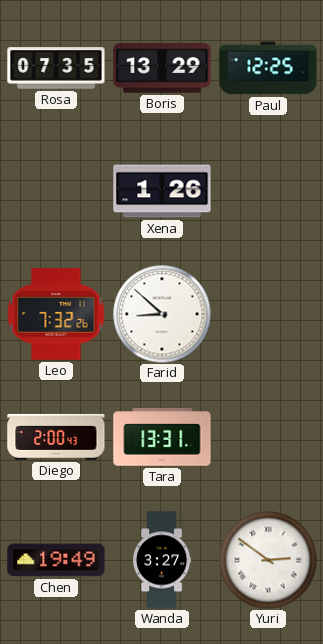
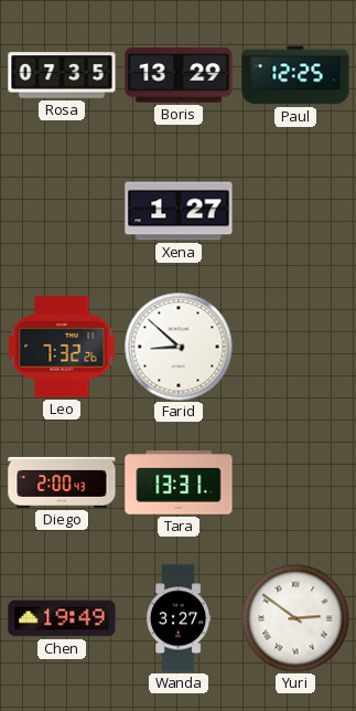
Xena: 1:26 -> 1:27
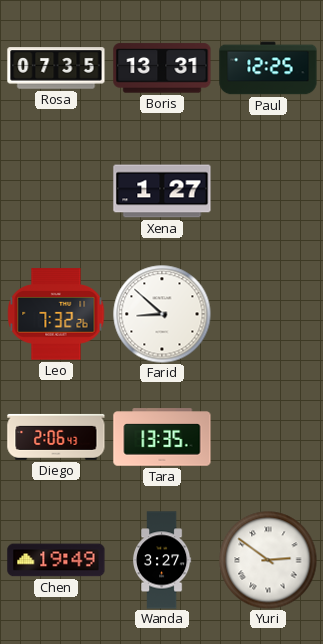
Boris: 13:29 -> 13:31
Diego: 2:00 -> 2:06
Tara: 13:31 -> 13:35
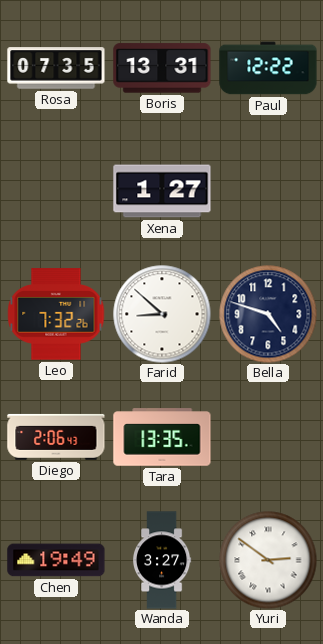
Paul: 12:25 -> 12:22
Bella: none -> 4:48
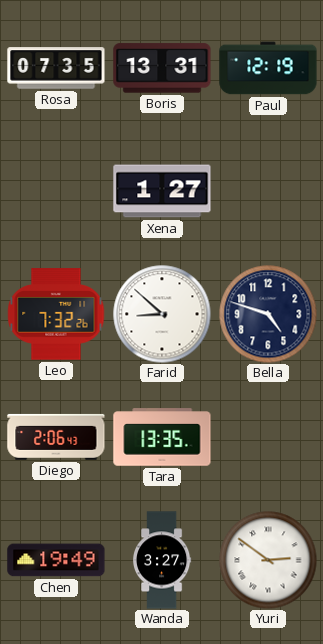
Paul: 12:22 -> 12:19
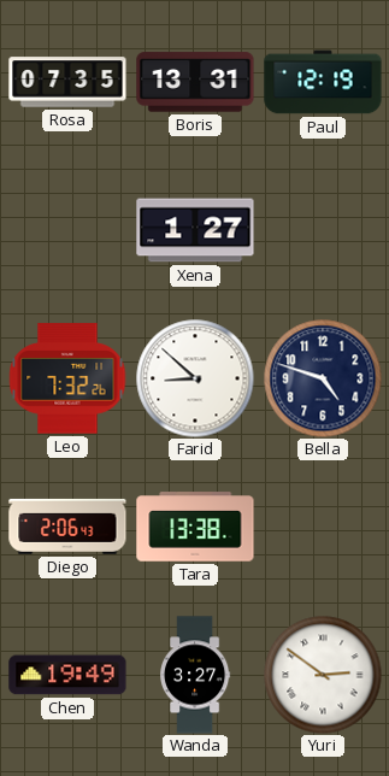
Tara: 13:35 -> 13:38
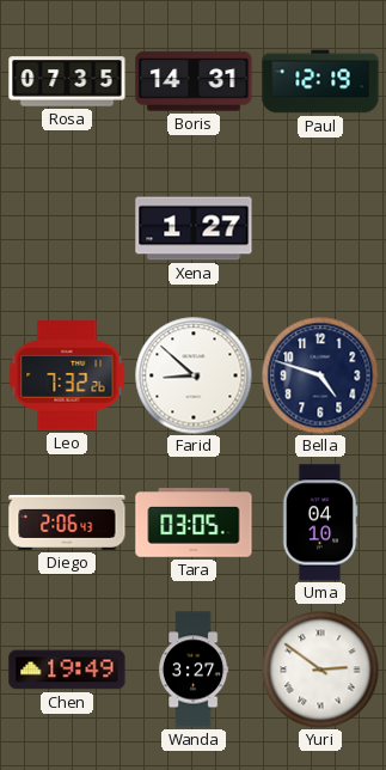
Boris: 13:31 -> 14:31
Tara: 13:38 -> 03:05
Uma: none -> 04:10
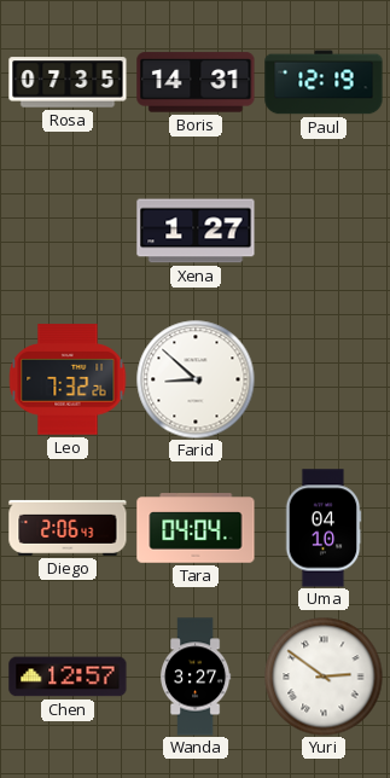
Bella: 4:48 -> none
Tara: 03:05 -> 04:04
Chen: 19:49 -> 12:57
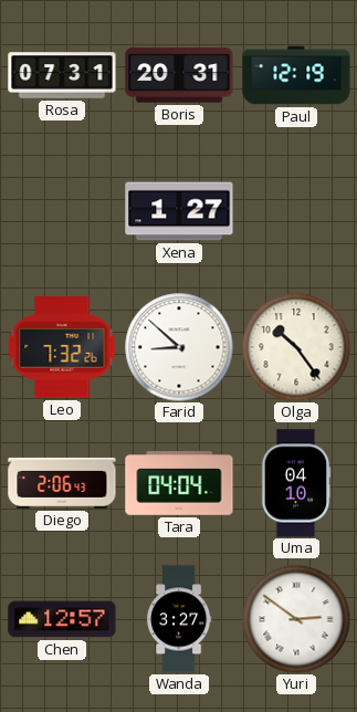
Rosa: 07:35 -> 07:31
Boris: 14:31 -> 20:31
Olga: none -> 10:24
